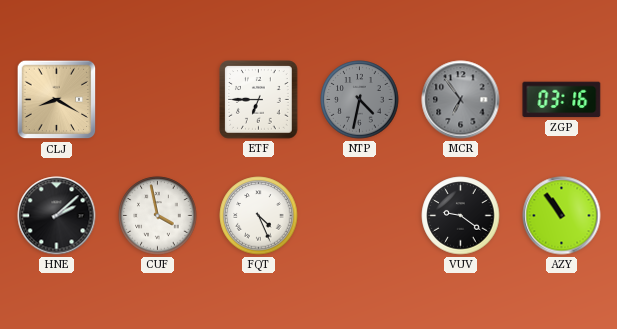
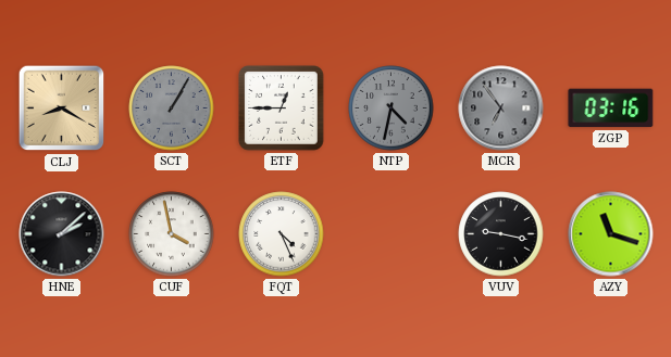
SCT: none -> 1:05
ETF: 6:45 -> 12:45
VUV: 9:21 -> 9:17
AZY: 10:54 -> 11:18
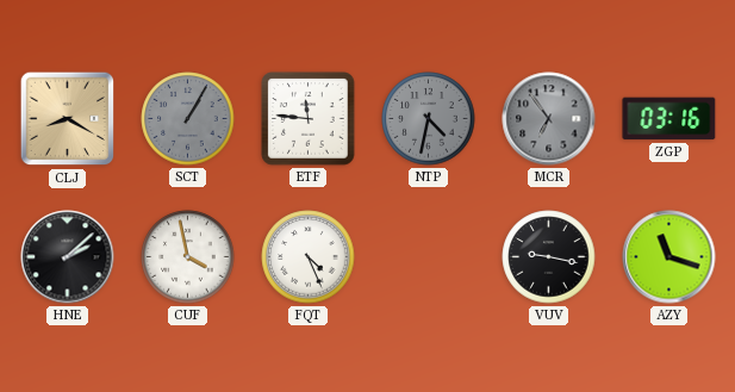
ETF: 12:45 -> 11:46
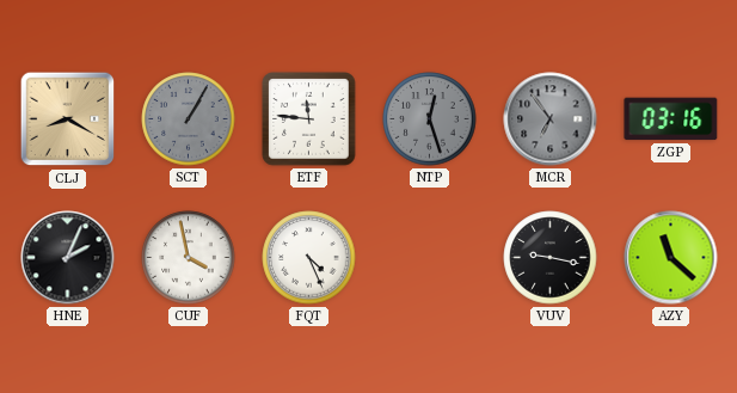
NTP: 4:32 -> 12:27
HNE: 2:08 -> 2:04
AZY: 11:18 -> 11:22
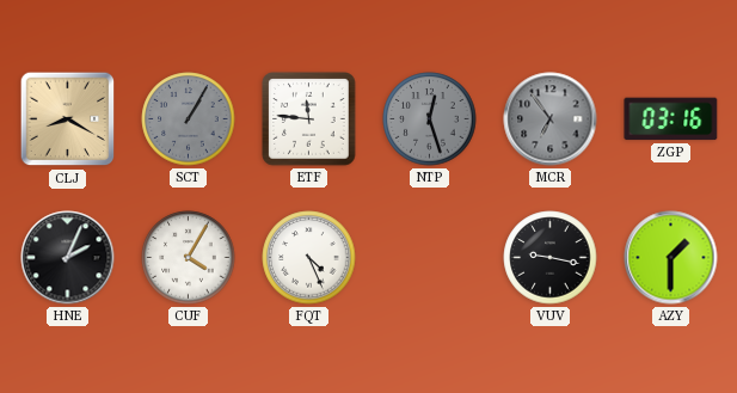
CUF: 3:58 -> 4:05
AZY: 11:22 -> 1:30
